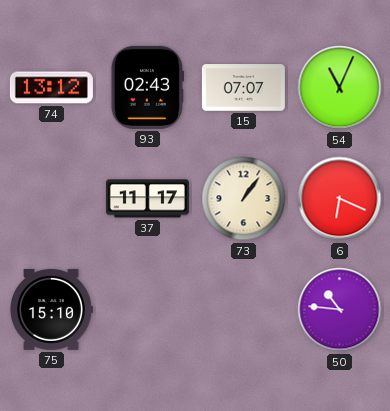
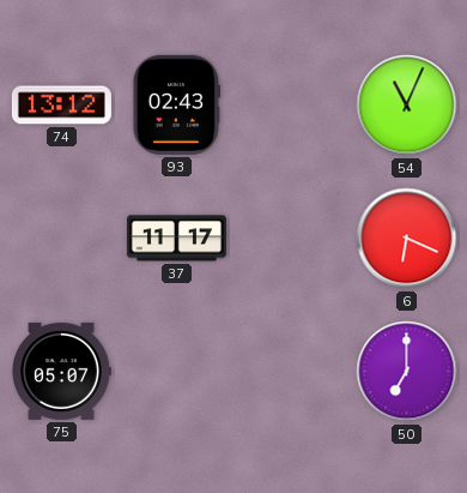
15: 07:07 -> none
73: 1:06 -> none
75: 15:10 -> 05:07
50: 10:46 -> 7:00
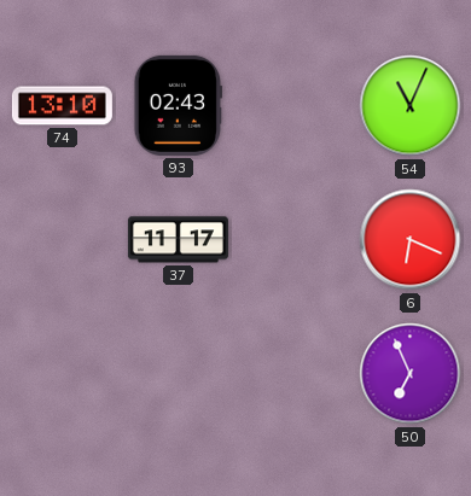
74: 13:12 -> 13:10
75: 05:07 -> none
50: 7:00 -> 6:56
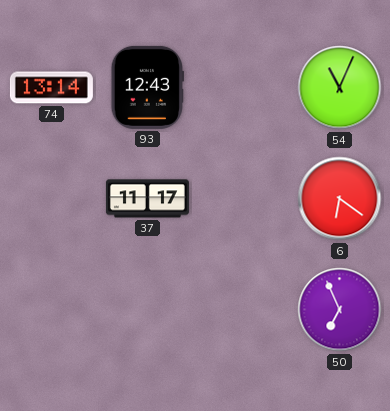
74: 13:10 -> 13:14
93: 02:43 -> 12:43
6: 6:19 -> 6:21
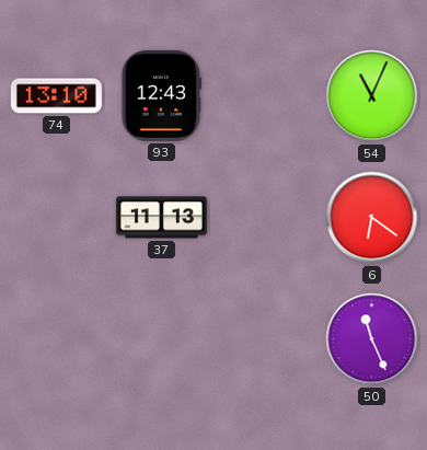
74: 13:14 -> 13:10
37: 11:17 -> 11:13
50: 6:56 -> 11:26
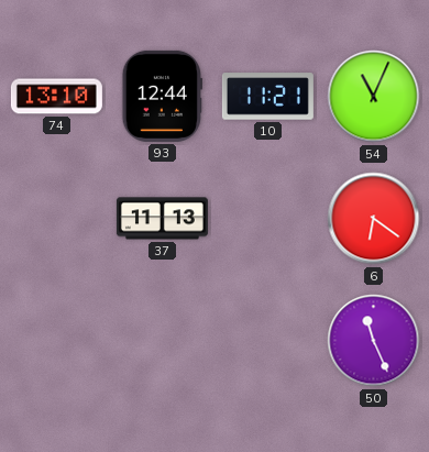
93: 12:43 -> 12:44
10: none -> 11:21
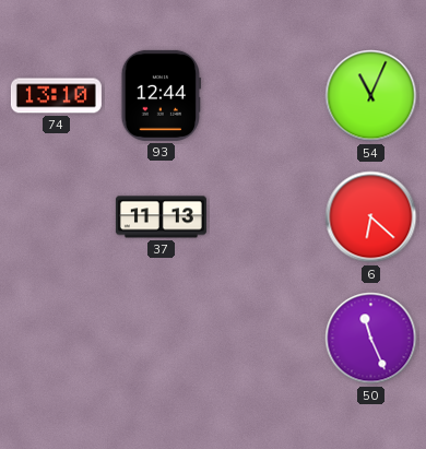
10: 11:21 -> none
6: 6:21 -> 6:22
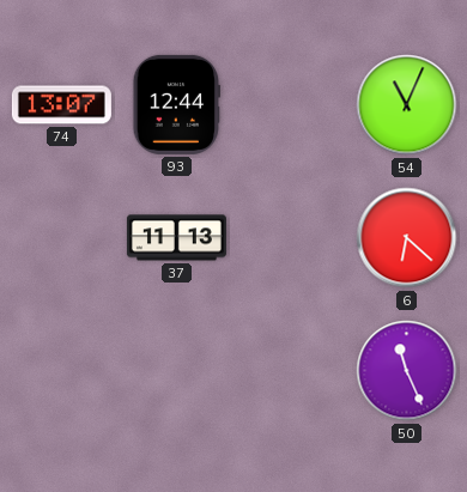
74: 13:10 -> 13:07
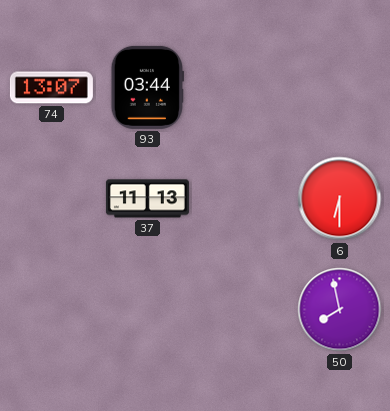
93: 12:44 -> 03:44
54: 11:04 -> none
6: 6:22 -> 6:30
50: 11:26 -> 7:58
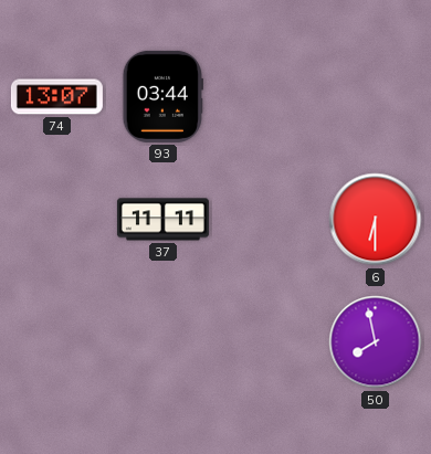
37: 11:13 -> 11:11
